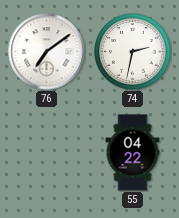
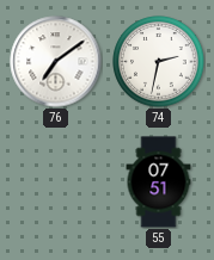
55: 04:22 -> 07:51
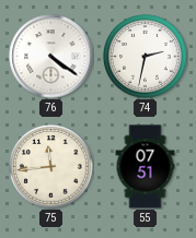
76: 7:09 -> 4:21
75: none -> 11:44
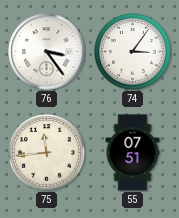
76: 4:21 -> 3:24
74: 2:32 -> 3:06
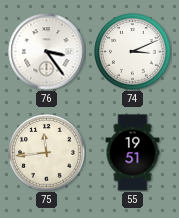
74: 3:06 -> 3:11
55: 07:51 -> 19:51
